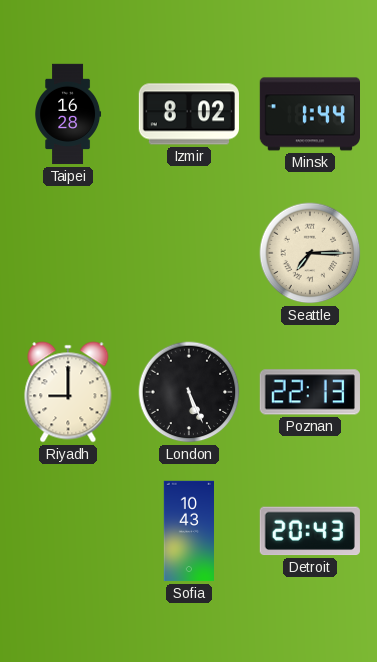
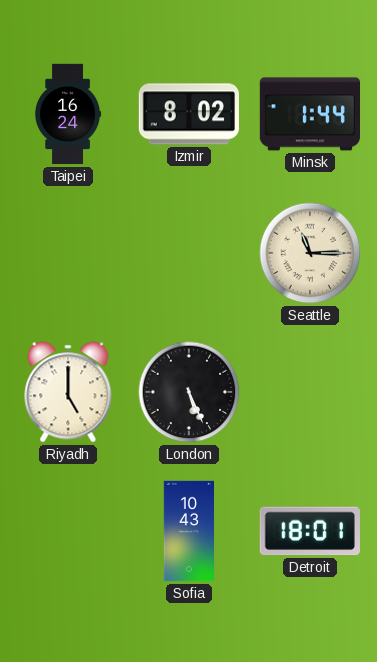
Taipei: 16:28 -> 16:24
Seattle: 7:15 -> 11:15
Riyadh: 9:00 -> 5:00
Poznan: 22:13 -> none
Detroit: 20:43 -> 18:01
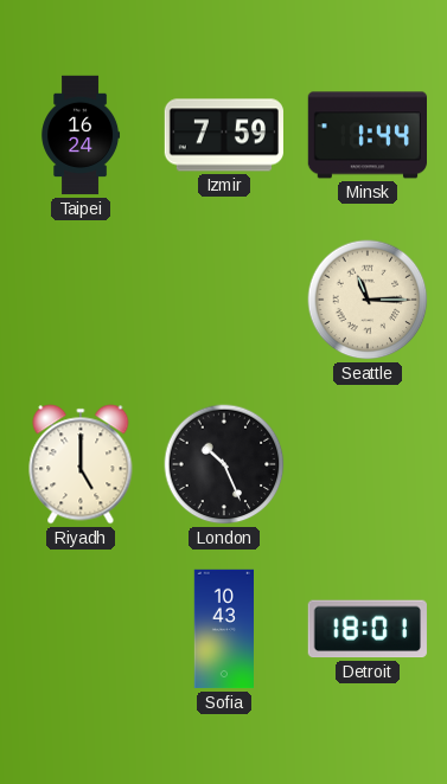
Izmir: 8:02 -> 7:59
London: 5:26 -> 10:26
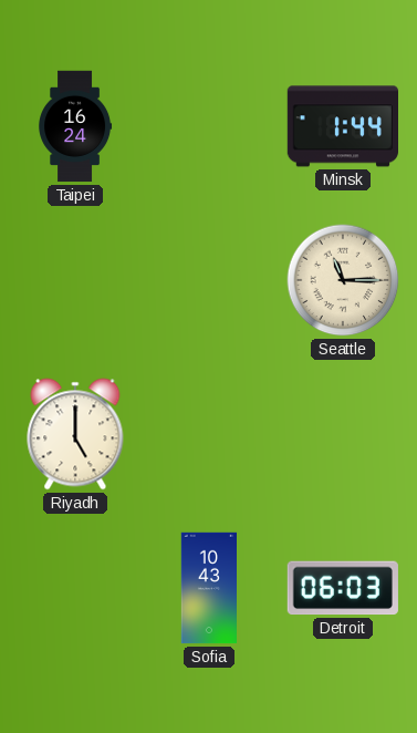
Izmir: 7:59 -> none
London: 10:26 -> none
Detroit: 18:01 -> 06:03
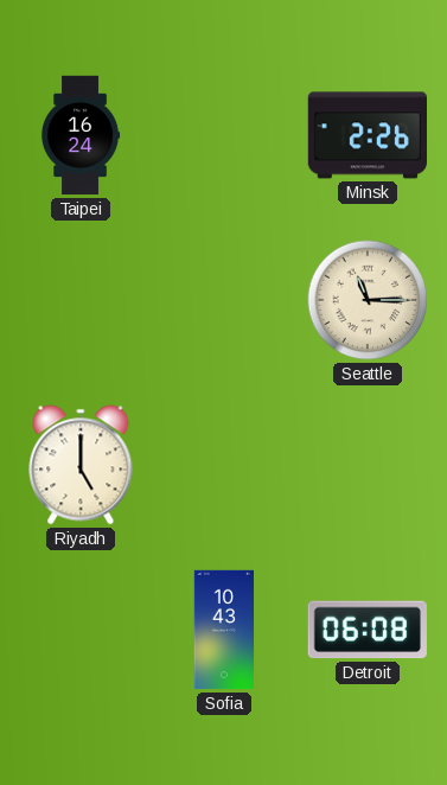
Minsk: 1:44 -> 2:26
Detroit: 06:03 -> 06:08
